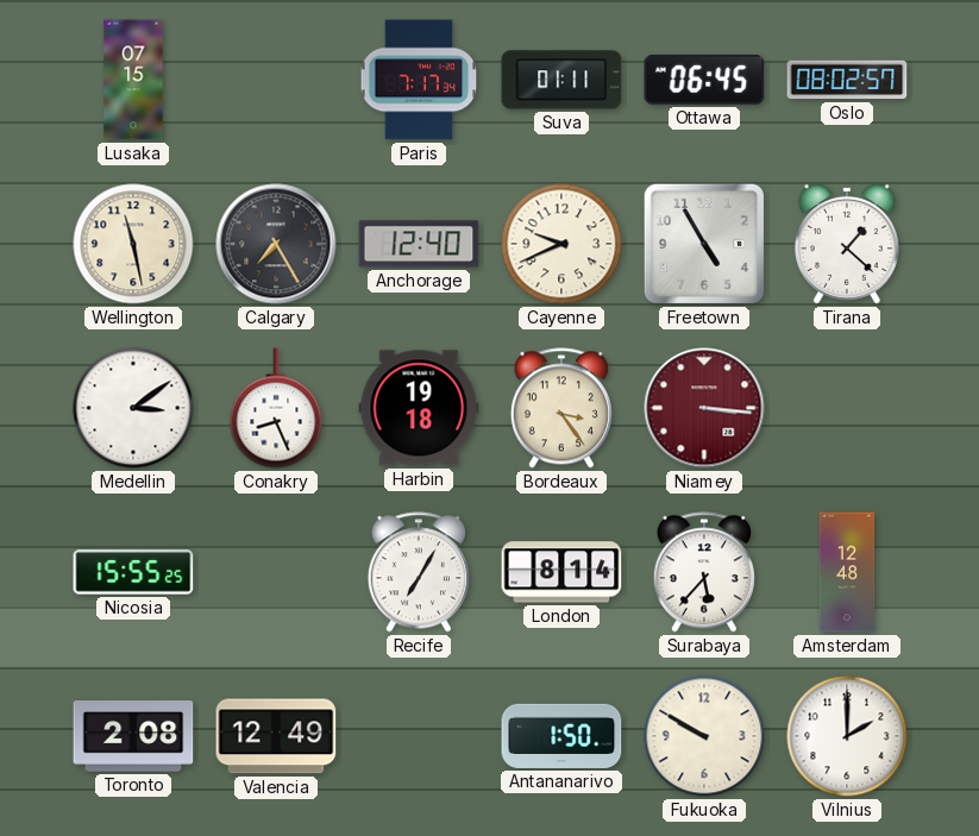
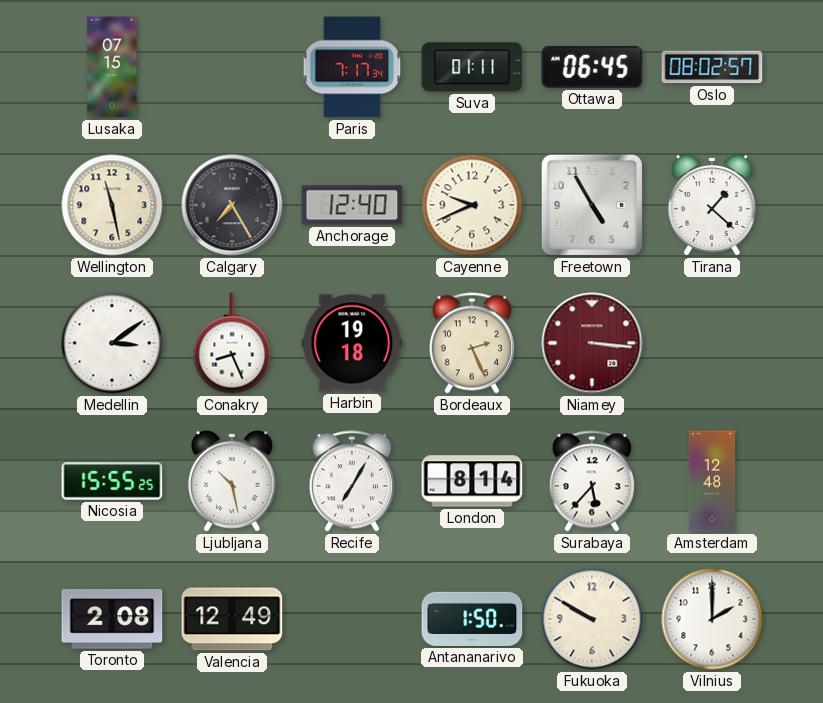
Bordeaux: 3:24 -> 2:26
Ljubljana: none -> 10:28
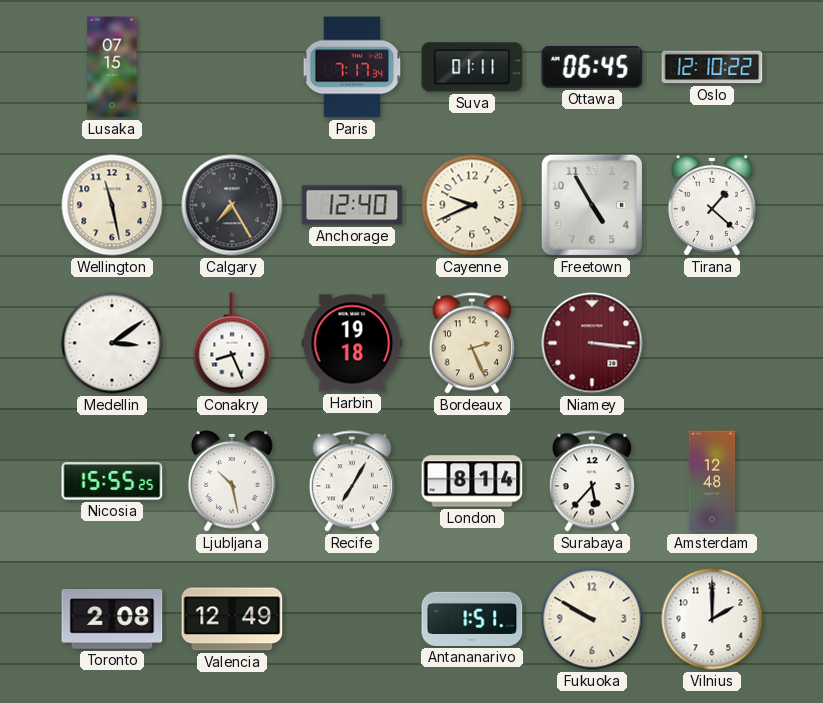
Oslo: 08:02 -> 12:10
Antananarivo: 1:50 -> 1:51
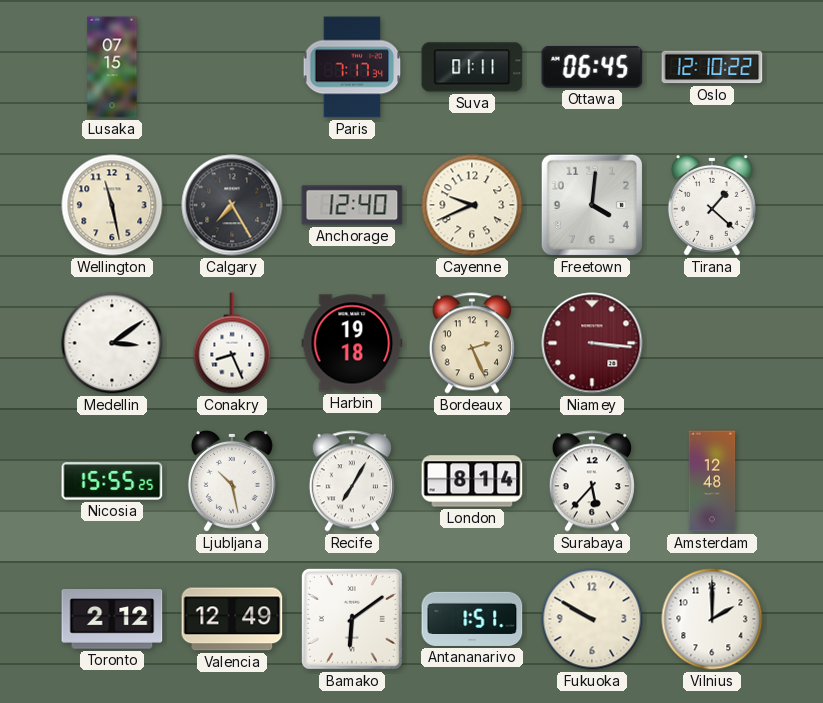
Freetown: 4:55 -> 4:01
Toronto: 2:08 -> 2:12
Bamako: none -> 6:09
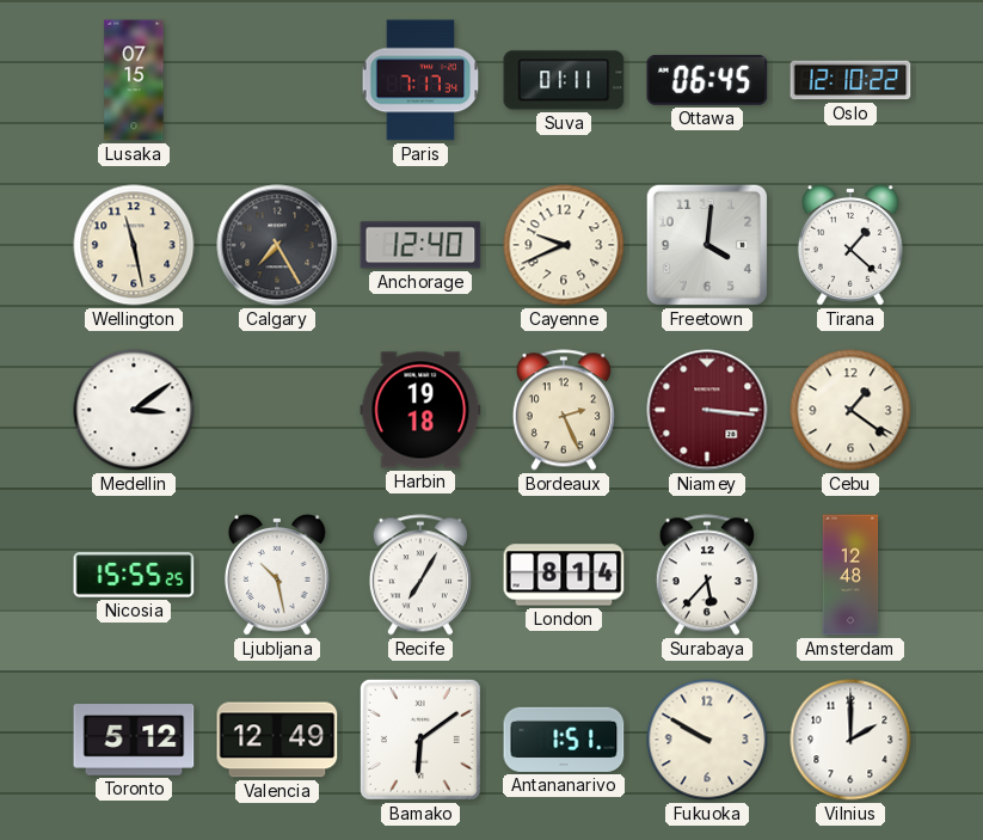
Conakry: 8:26 -> none
Cebu: none -> 1:21
Toronto: 2:12 -> 5:12
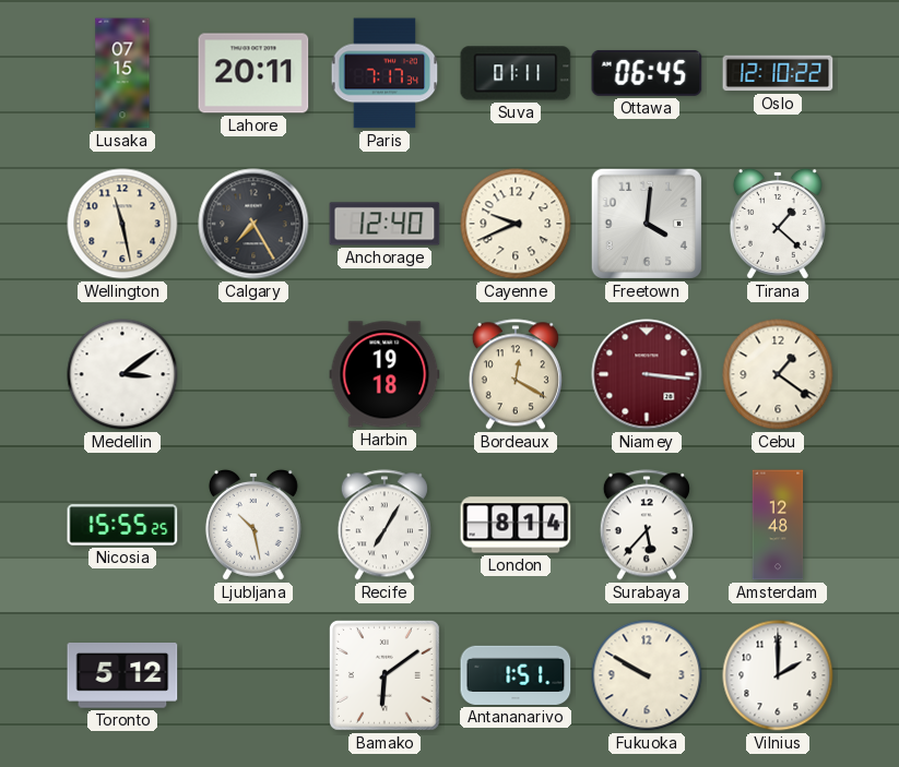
Lahore: none -> 20:11
Bordeaux: 2:26 -> 12:20
Valencia: 12:49 -> none
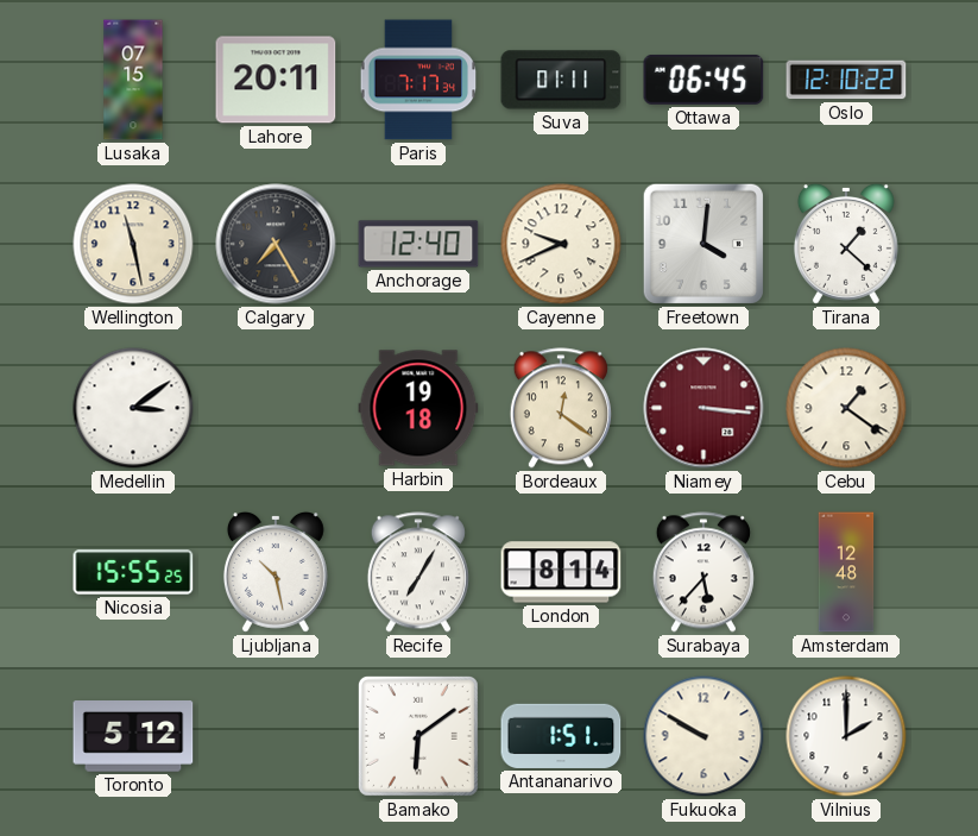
Bordeaux: 12:20 -> 12:21
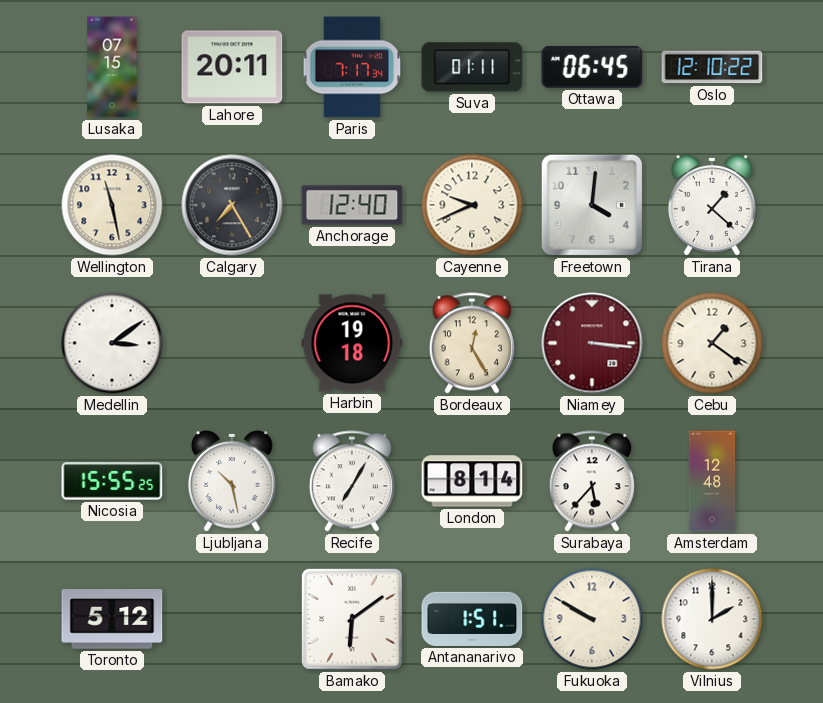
Bordeaux: 12:21 -> 12:25
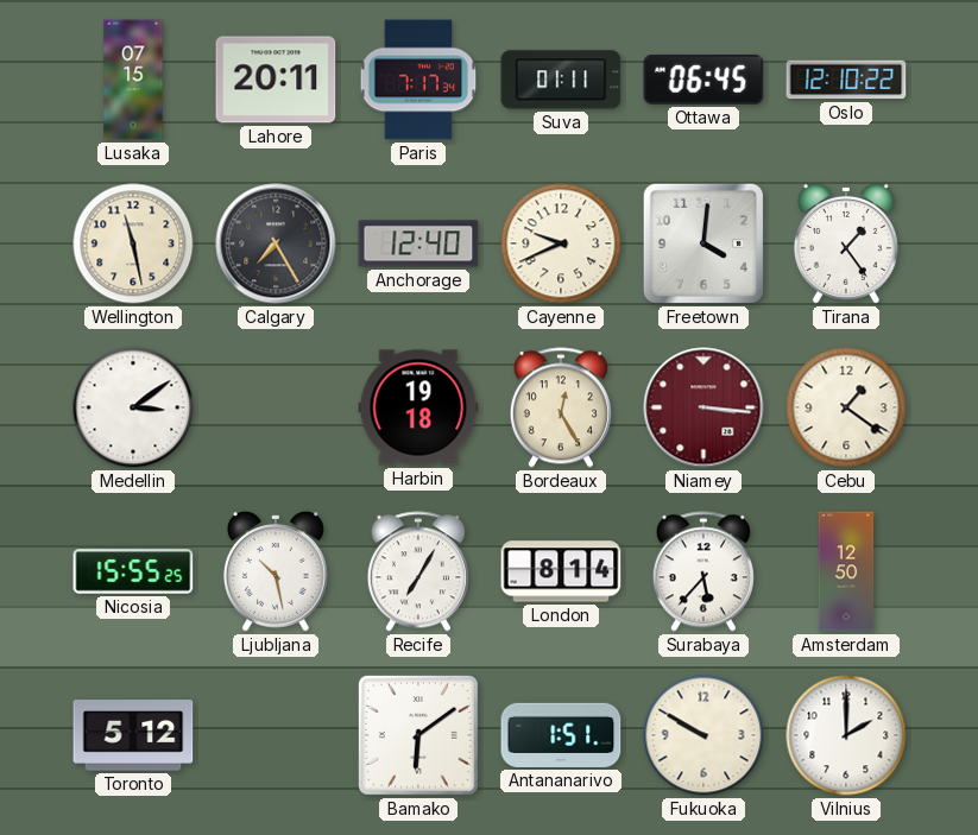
Tirana: 1:22 -> 1:24
Amsterdam: 12:48 -> 12:50
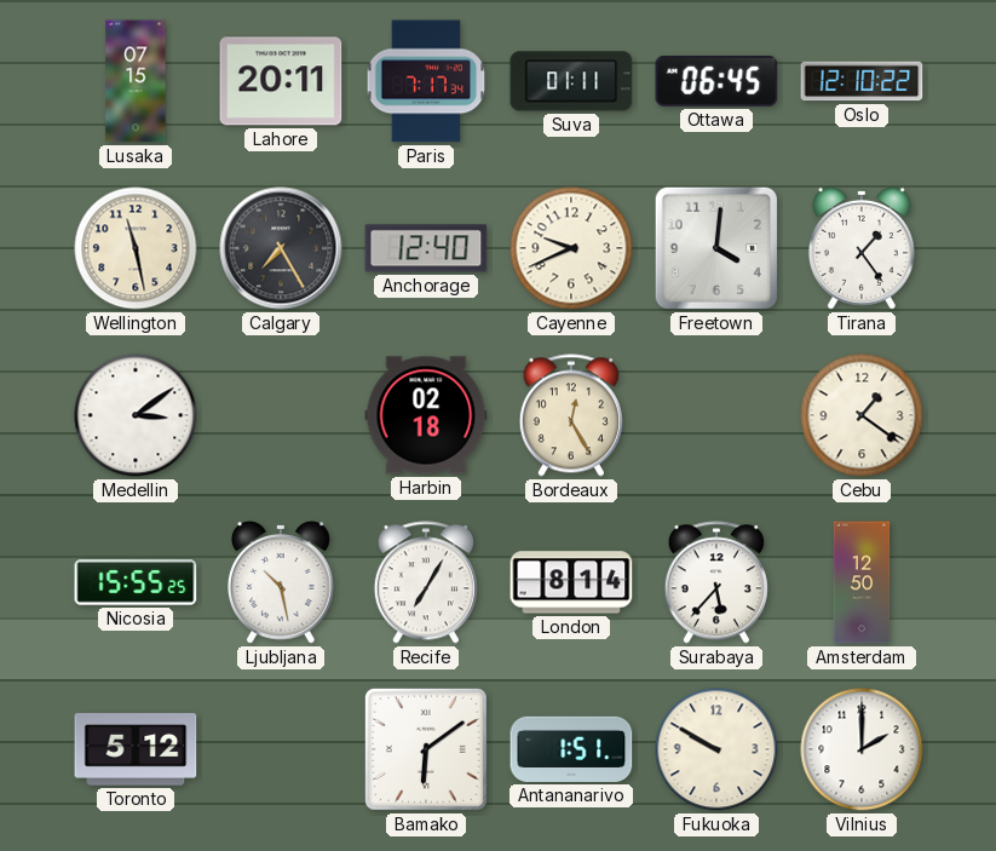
Harbin: 19:18 -> 02:18
Niamey: 3:16 -> none
